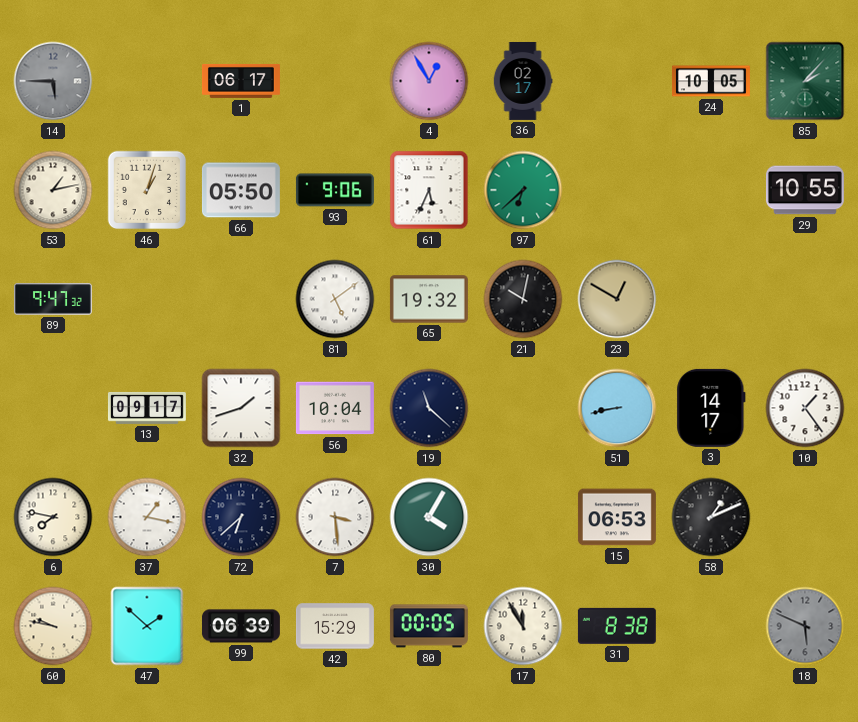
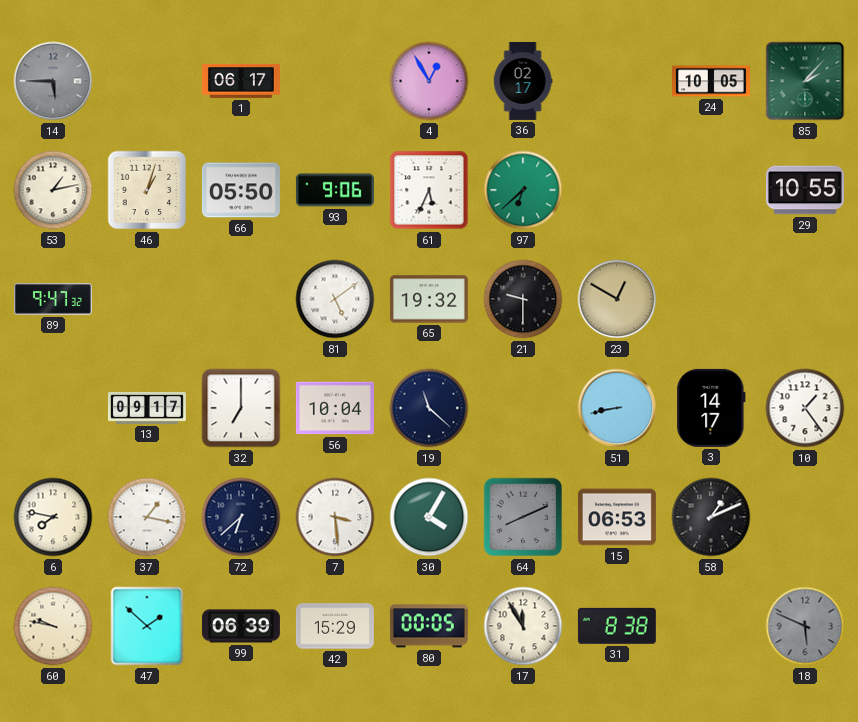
21: 10:02 -> 9:30
32: 1:42 -> 7:00
64: none -> 8:11
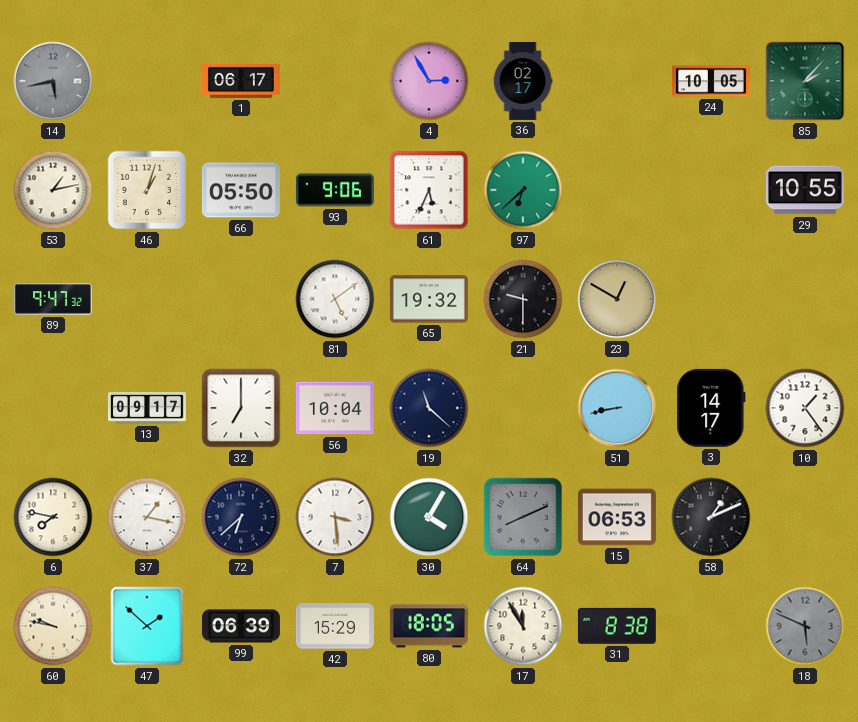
14: 5:45 -> 5:43
4: 12:55 -> 2:55
80: 00:05 -> 18:05
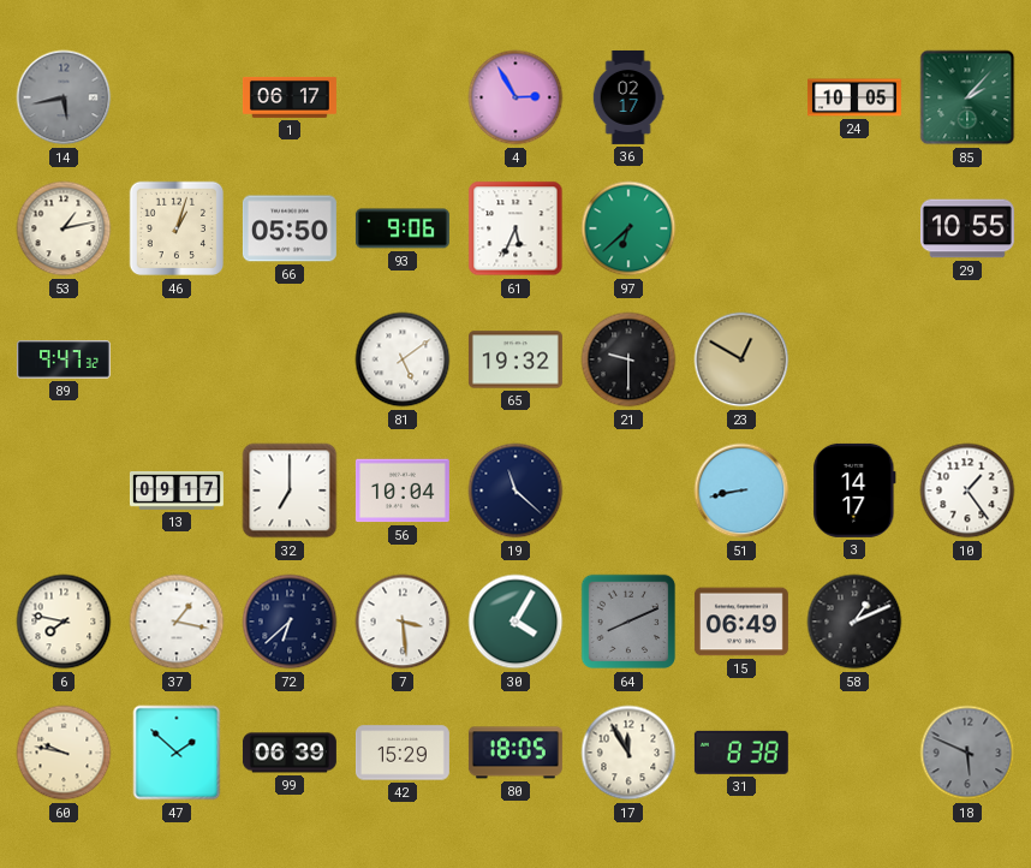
15: 06:53 -> 06:49
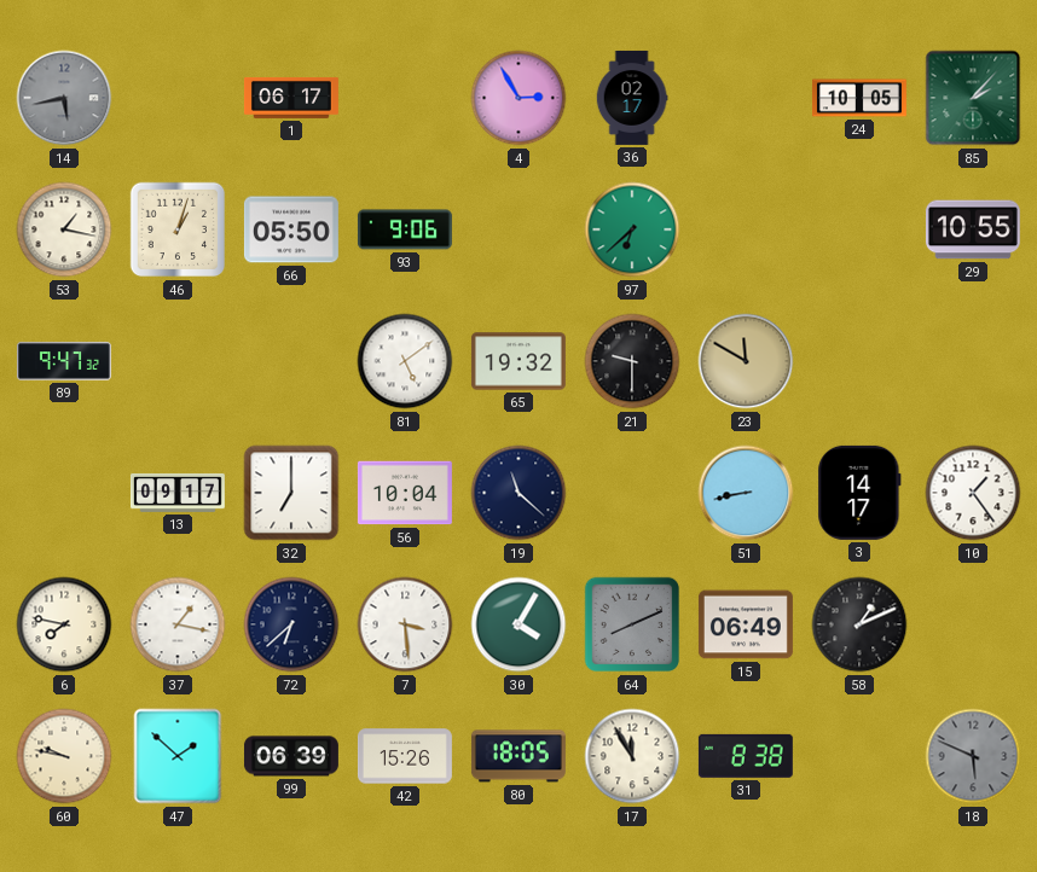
53: 1:13 -> 1:17
61: 5:34 -> none
23: 12:50 -> 11:50
42: 15:29 -> 15:26
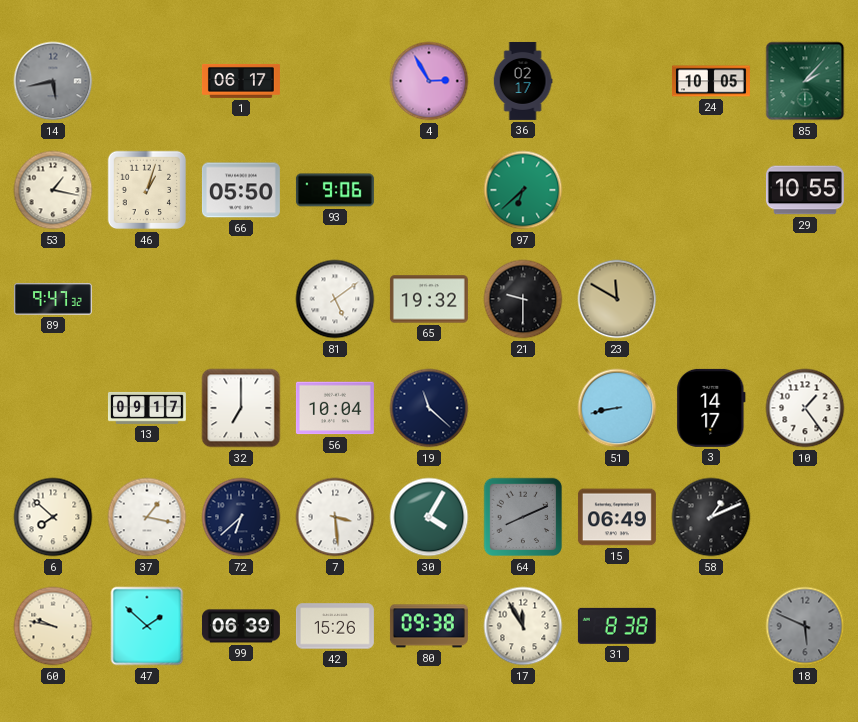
6: 7:47 -> 7:52
80: 18:05 -> 09:38
